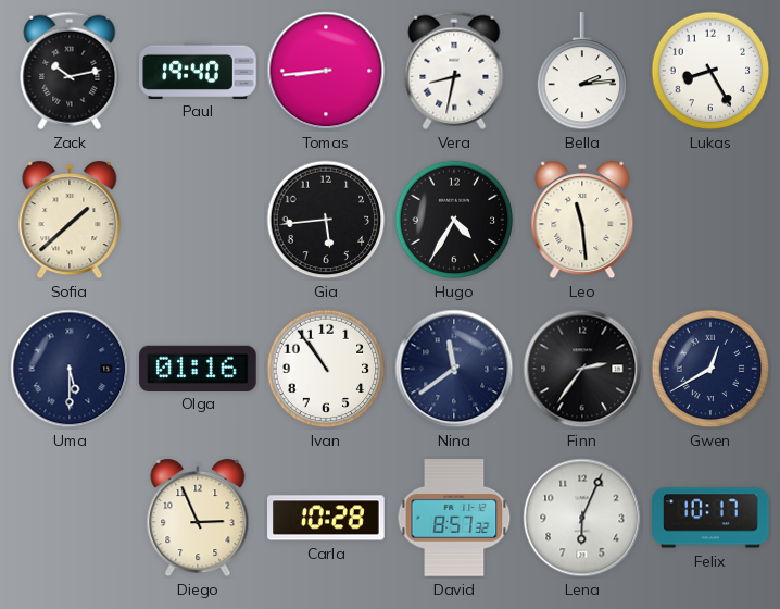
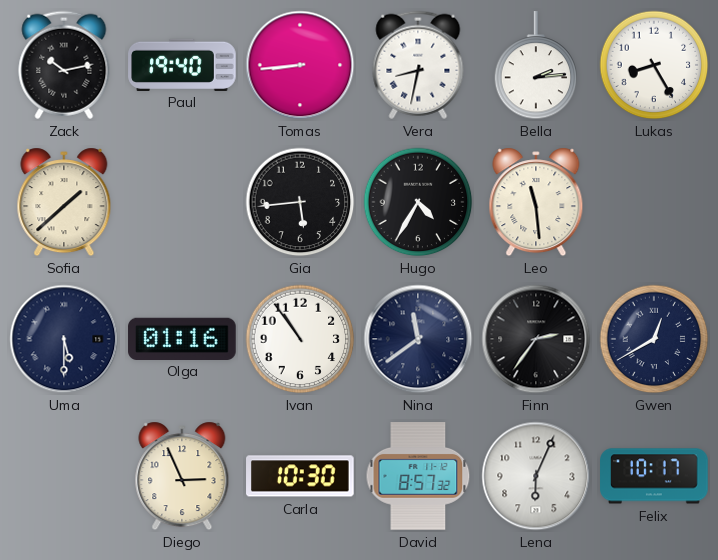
Carla: 10:28 -> 10:30
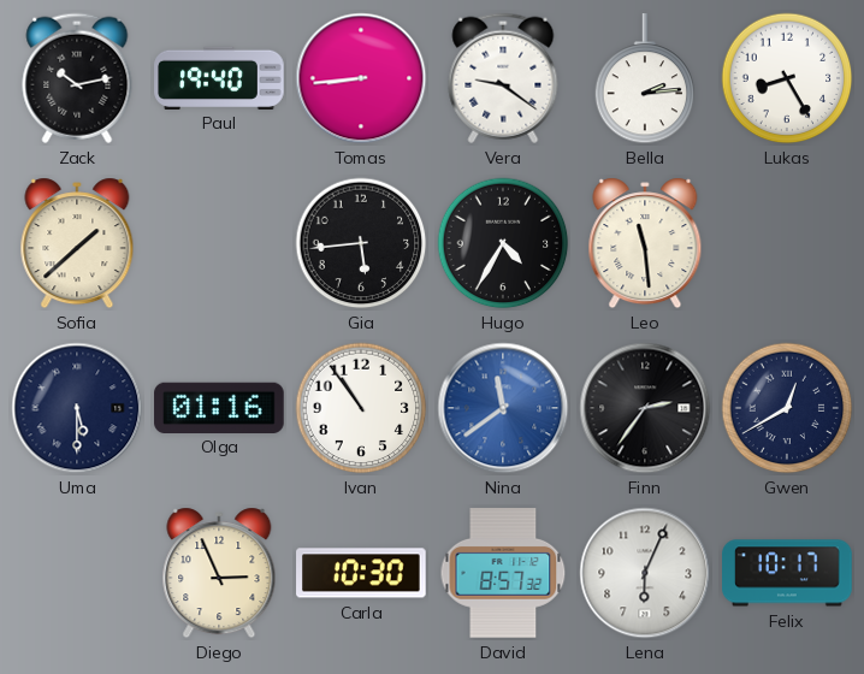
Vera: 8:32 -> 9:21
Nina dial: navy -> blue
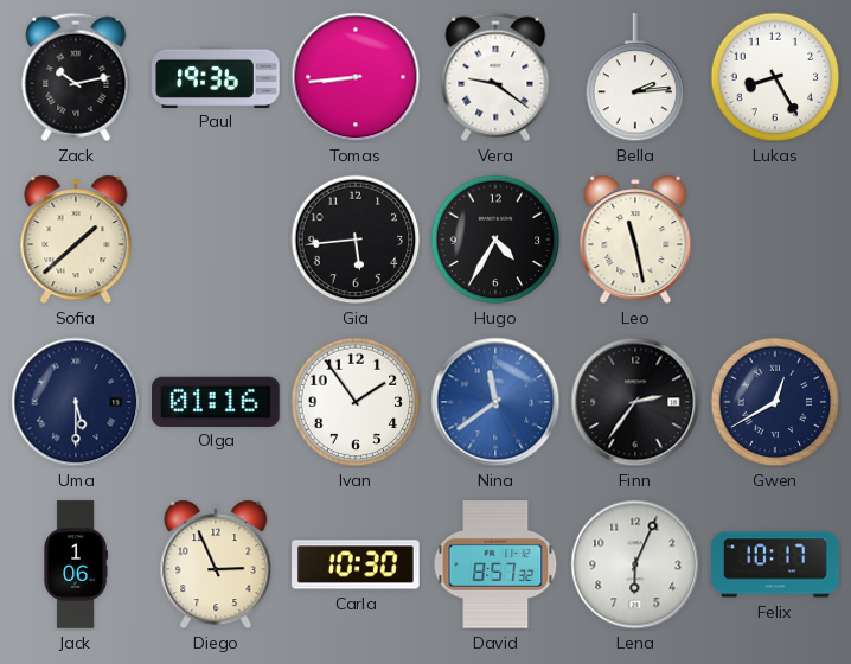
Paul: 19:40 -> 19:36
Leo: 11:29 -> 11:28
Ivan: 10:54 -> 1:54
Jack: none -> 1:06
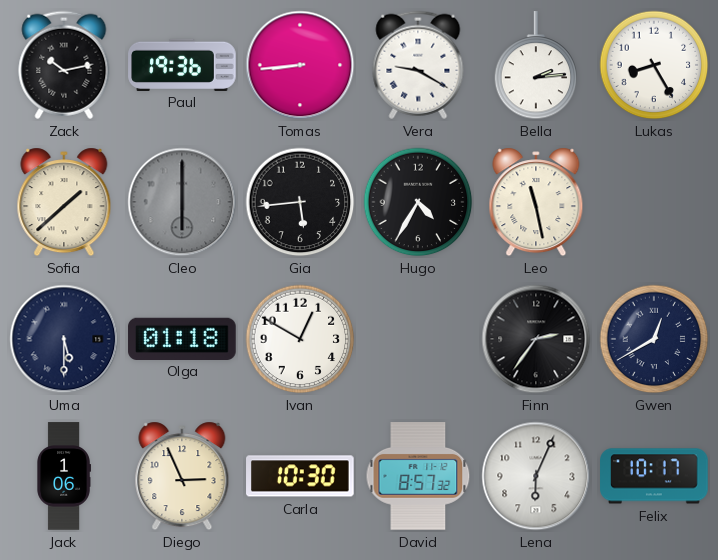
Vera: 9:21 -> 9:20
Cleo: none -> 6:00
Olga: 01:16 -> 01:18
Ivan: 1:54 -> 12:50
Nina: 11:39 -> none
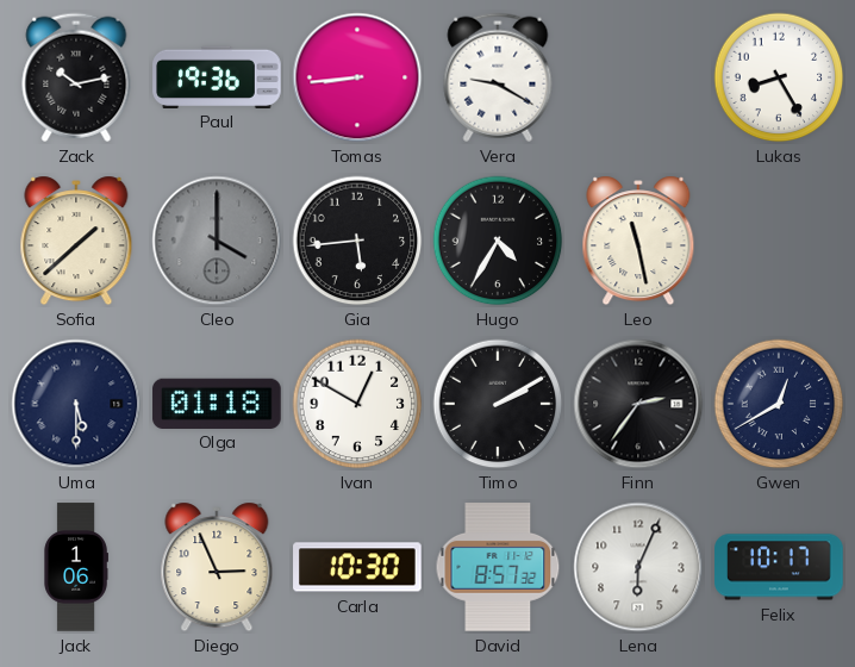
Bella: 2:14 -> none
Cleo: 6:00 -> 4:00
Timo: none -> 2:10
